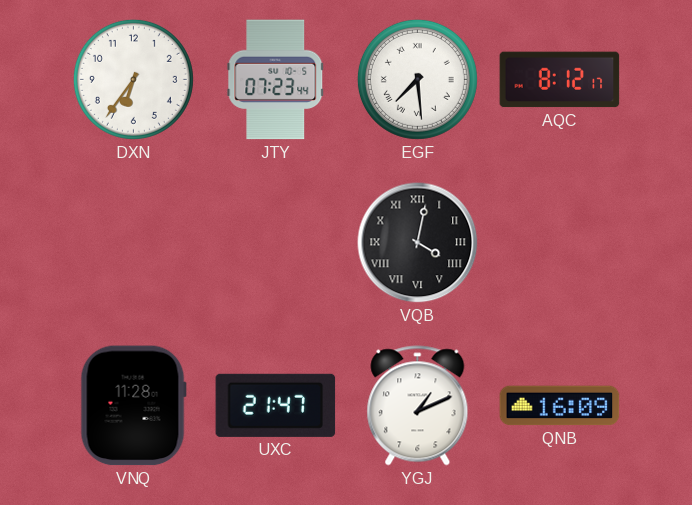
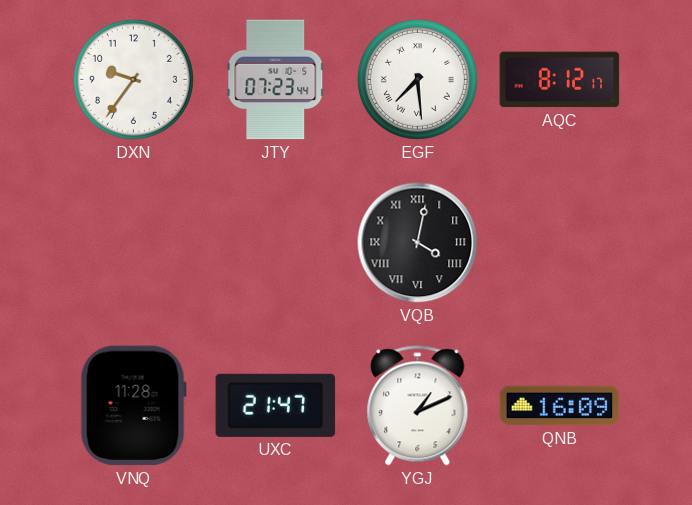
DXN: 6:36 -> 9:36
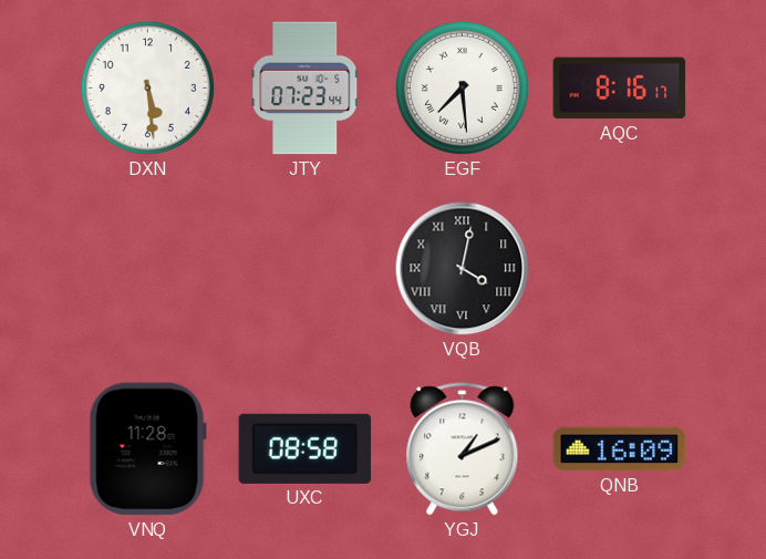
DXN: 9:36 -> 5:29
AQC: 8:12 -> 8:16
UXC: 21:47 -> 08:58
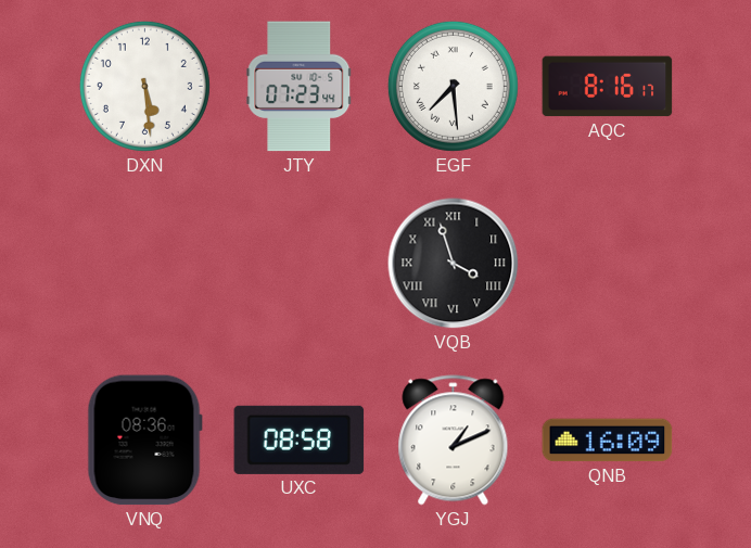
VQB: 4:02 -> 3:57
VNQ: 11:28 -> 08:36
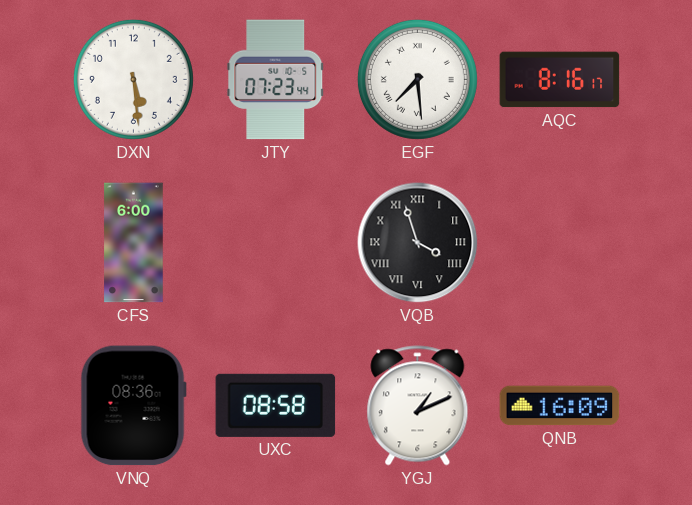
CFS: none -> 6:00
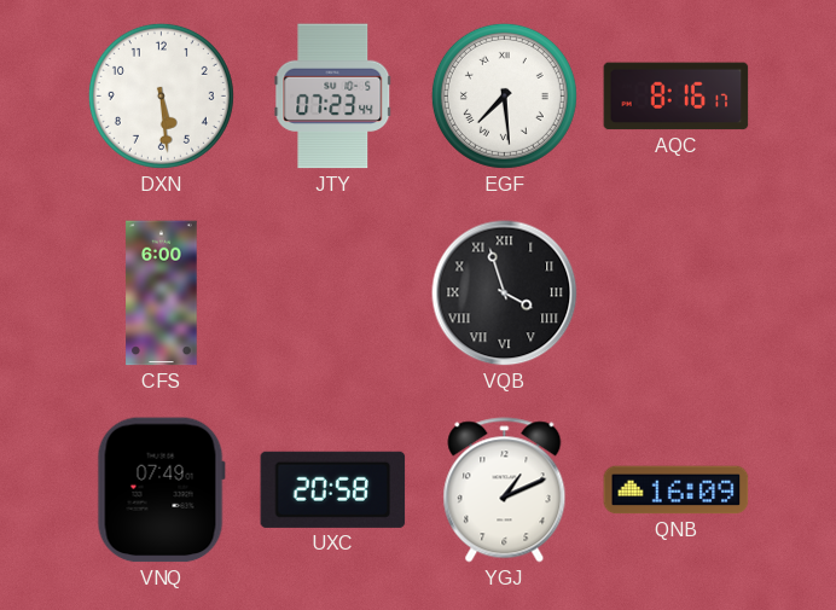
VNQ: 08:36 -> 07:49
UXC: 08:58 -> 20:58
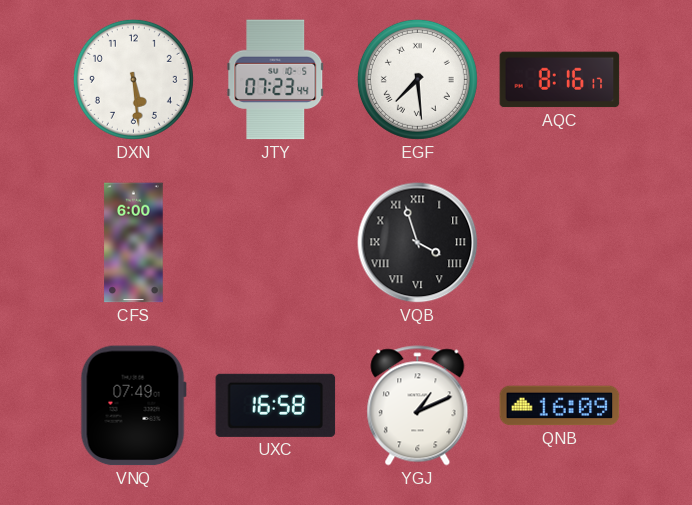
UXC: 20:58 -> 16:58
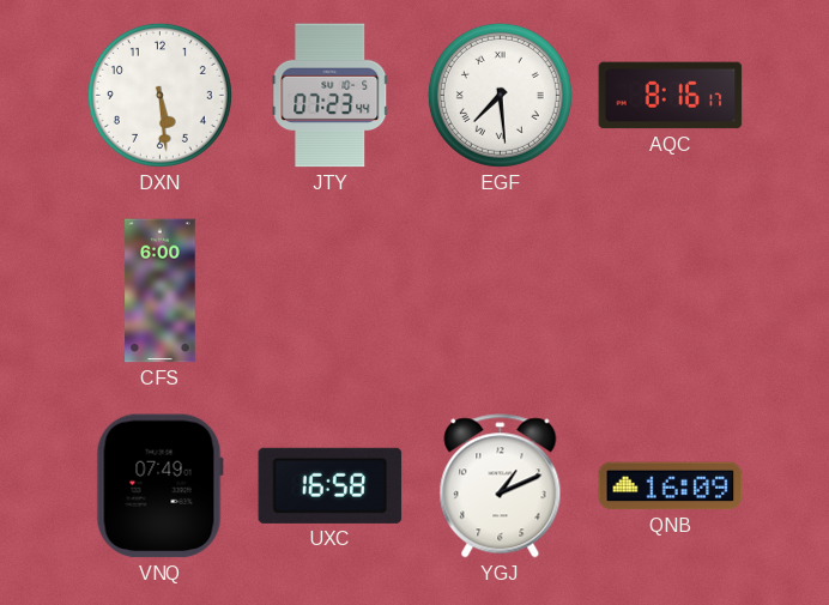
VQB: 3:57 -> none
